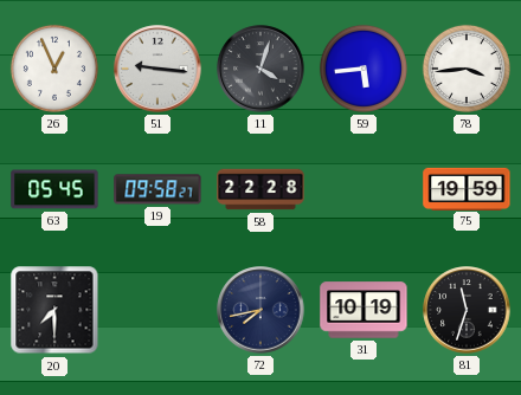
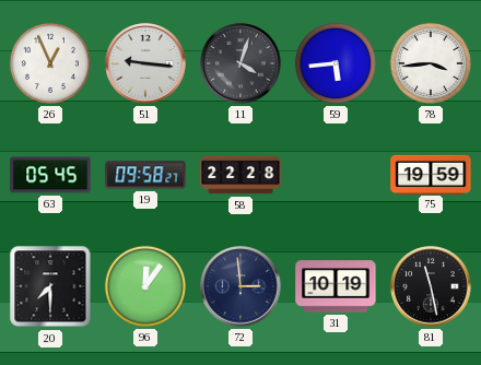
96: none -> 12:06
72: 7:43 -> 2:59
81: 11:33 -> 11:28
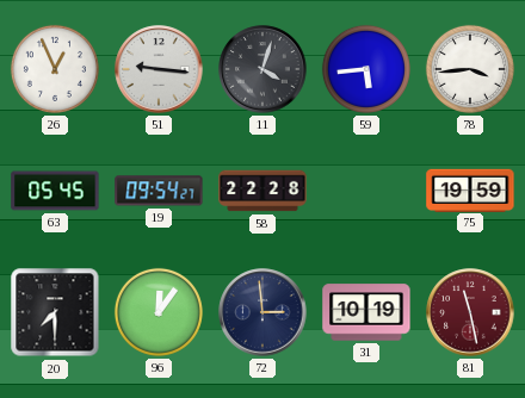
19: 09:58 -> 09:54
81 dial: black -> burgundy
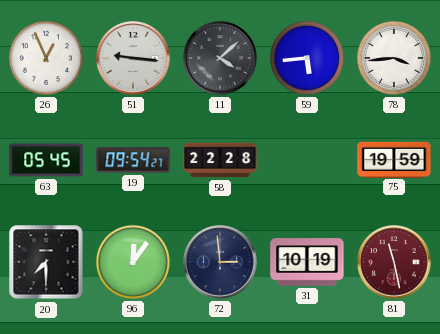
11: 4:03 -> 4:08
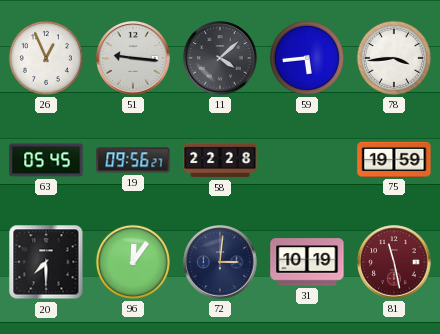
19: 09:54 -> 09:56
72: 2:59 -> 3:01
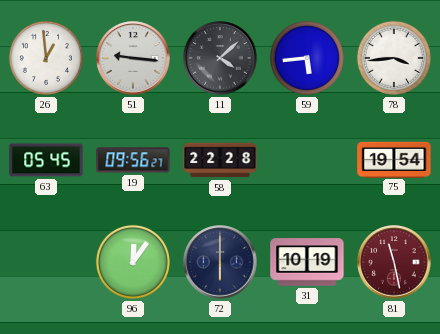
26: 12:56 -> 12:59
75: 19:59 -> 19:54
20: 7:30 -> none
72: 3:01 -> 6:00
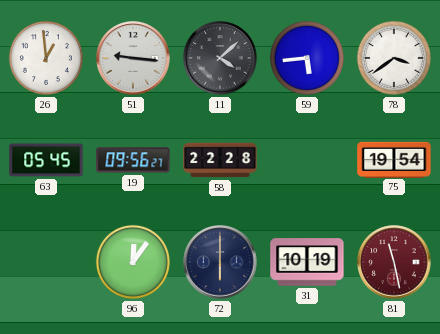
78: 3:44 -> 3:39
